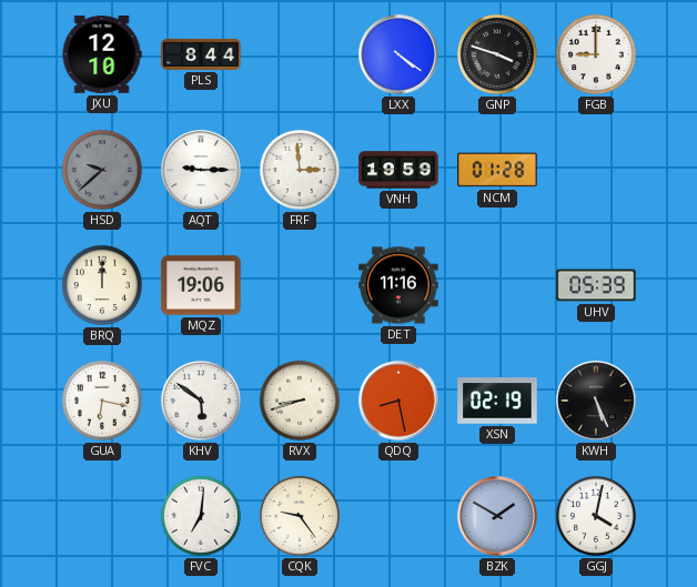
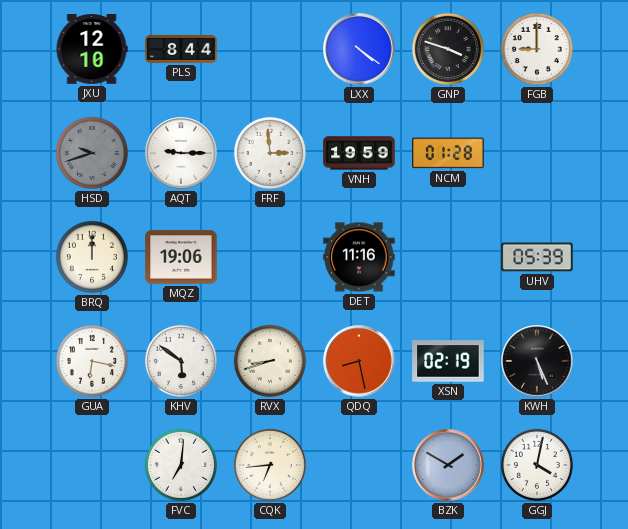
HSD: 9:38 -> 9:42
CQK: 9:24 -> 6:44
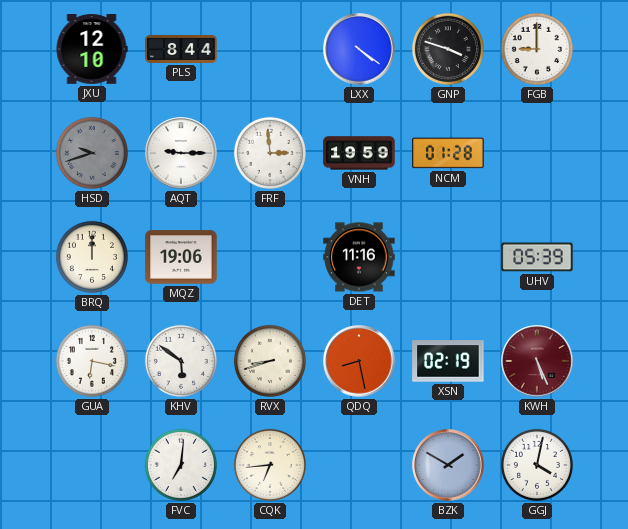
KWH dial: black -> burgundy
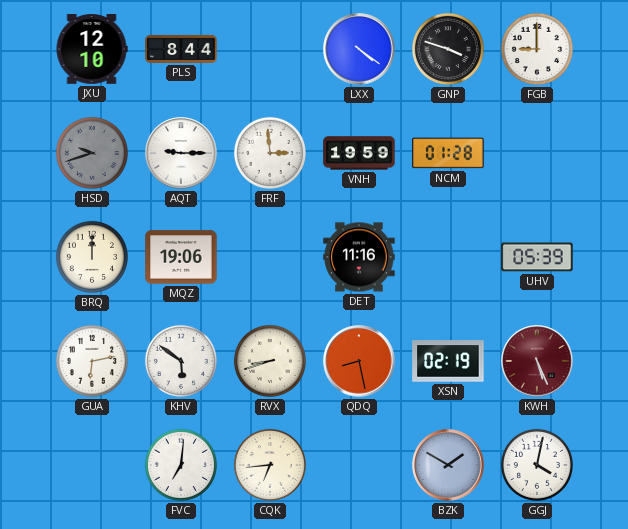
GUA: 6:17 -> 6:13
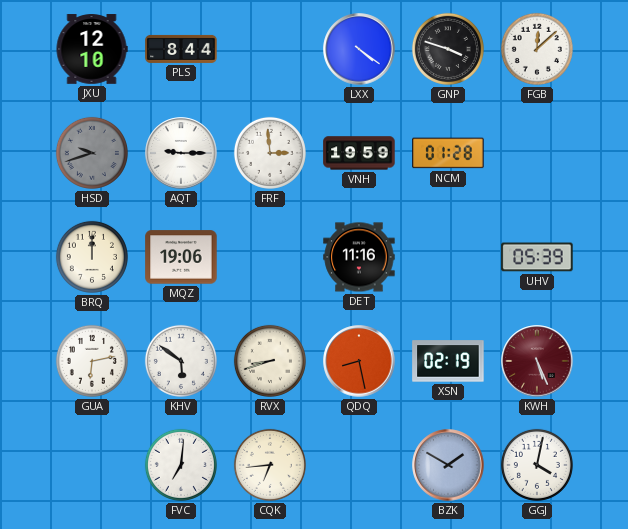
FGB: 9:00 -> 12:08
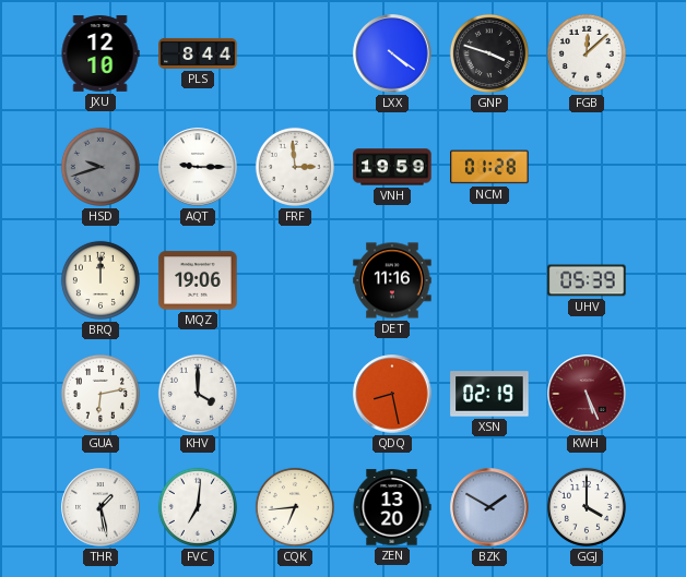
KHV: 5:51 -> 4:00
RVX: 8:42 -> none
THR: none -> 1:28
ZEN: none -> 13:20
GGJ: 4:02 -> 4:00
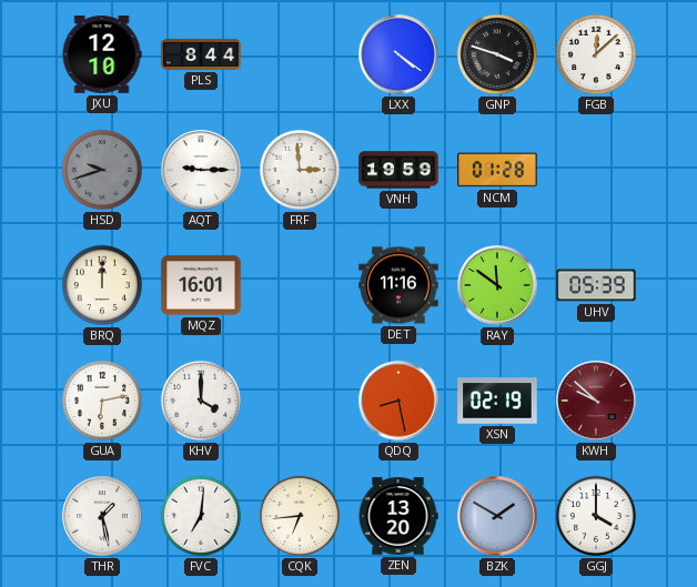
MQZ: 19:06 -> 16:01
RAY: none -> 11:51
KWH: 5:26 -> 9:52
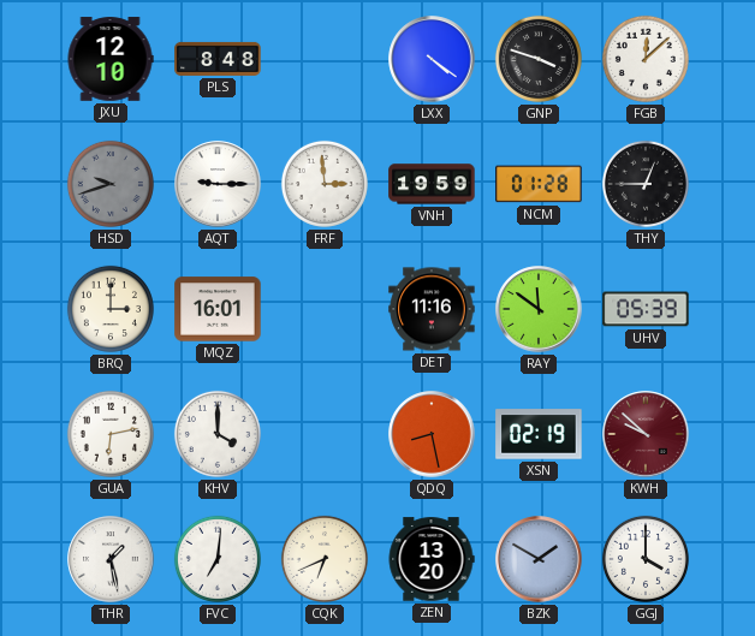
PLS: 8:44 -> 8:48
THY: none -> 12:45
BRQ: 12:00 -> 3:00
CQK: 6:44 -> 6:41
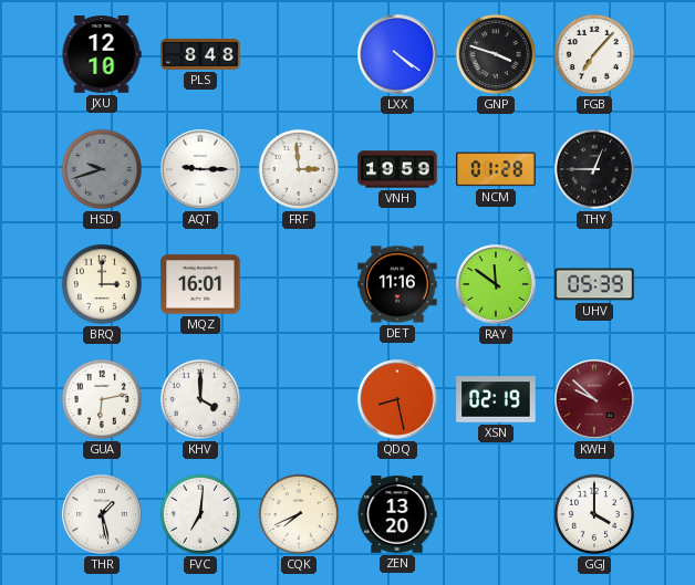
FGB: 12:08 -> 7:07
CQK: 6:41 -> 7:41
BZK: 1:50 -> none
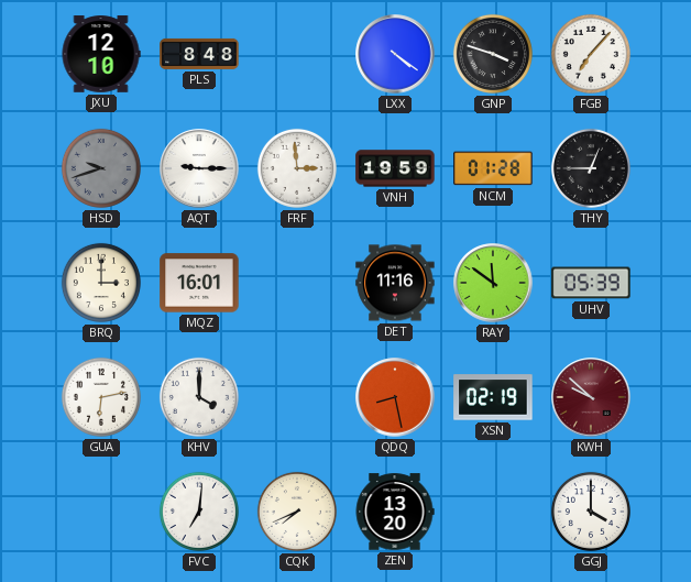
THR: 1:28 -> none
